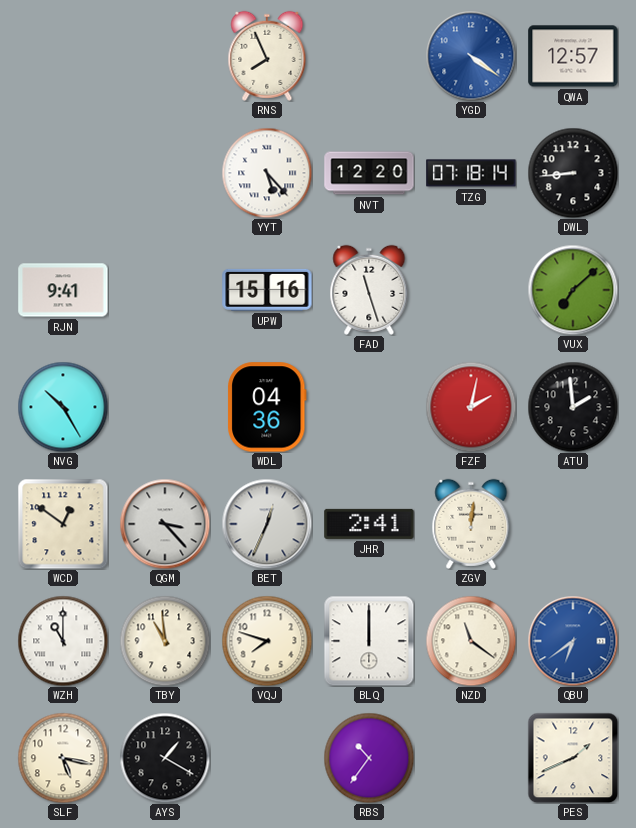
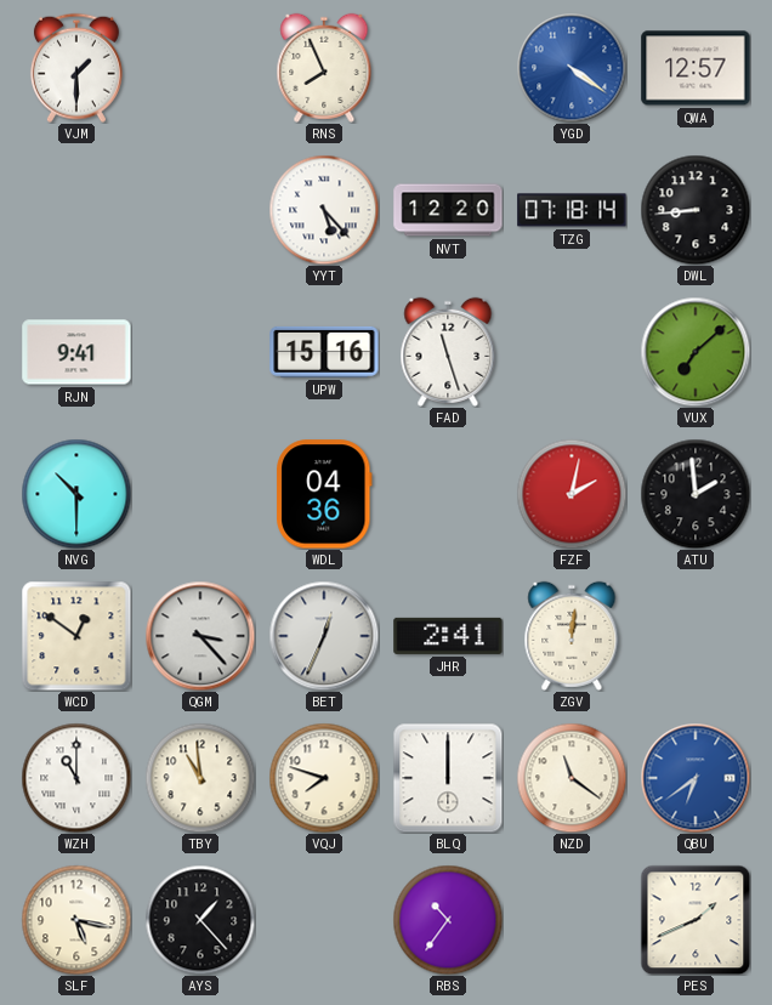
VJM: none -> 1:30
NVG: 10:25 -> 10:30
AYS: 1:20 -> 1:23
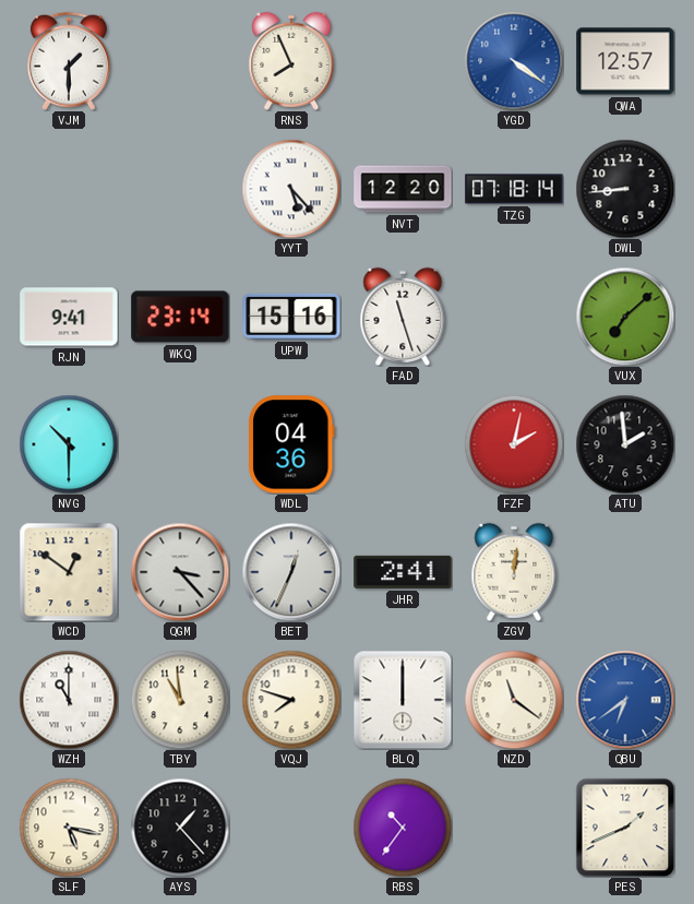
WKQ: none -> 23:14
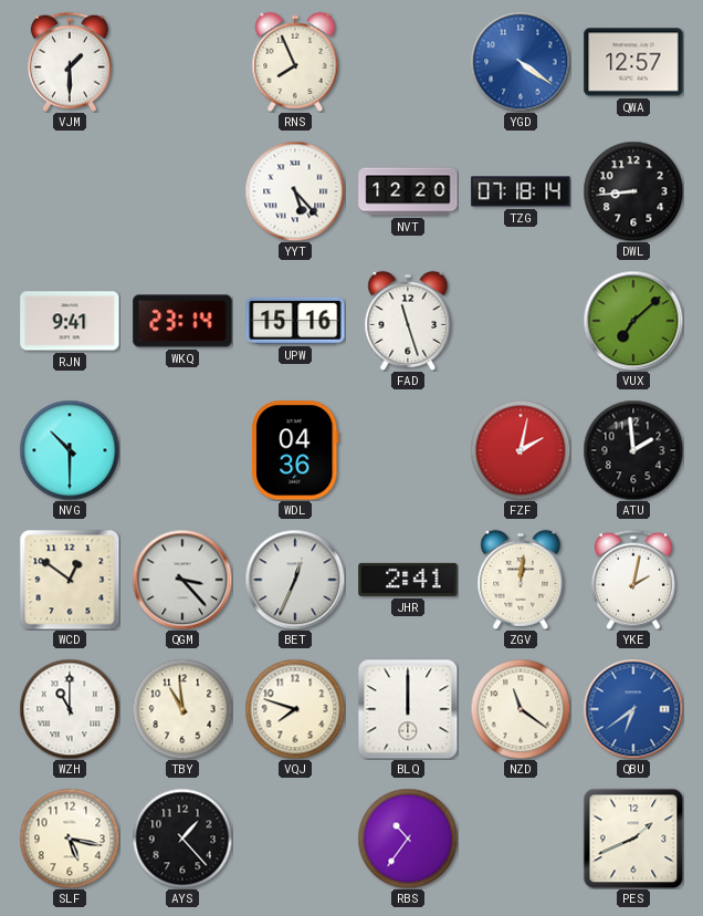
YKE: none -> 2:02
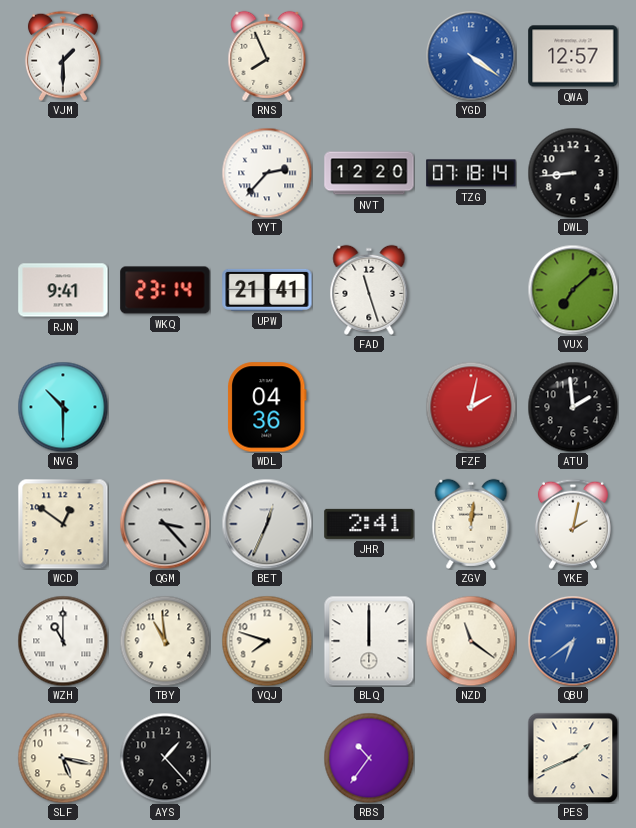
YYT: 5:23 -> 2:37
UPW: 15:16 -> 21:41
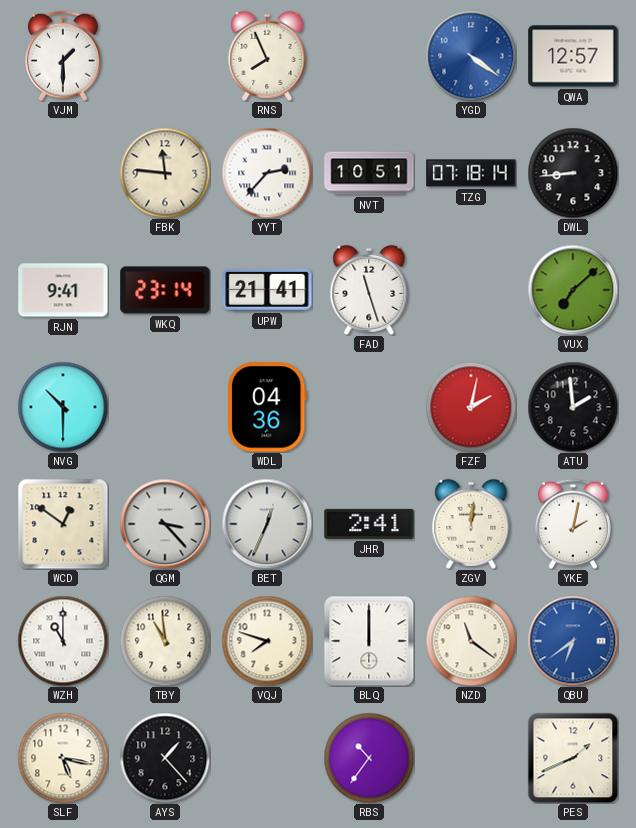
FBK: none -> 11:46
NVT: 12:20 -> 10:51
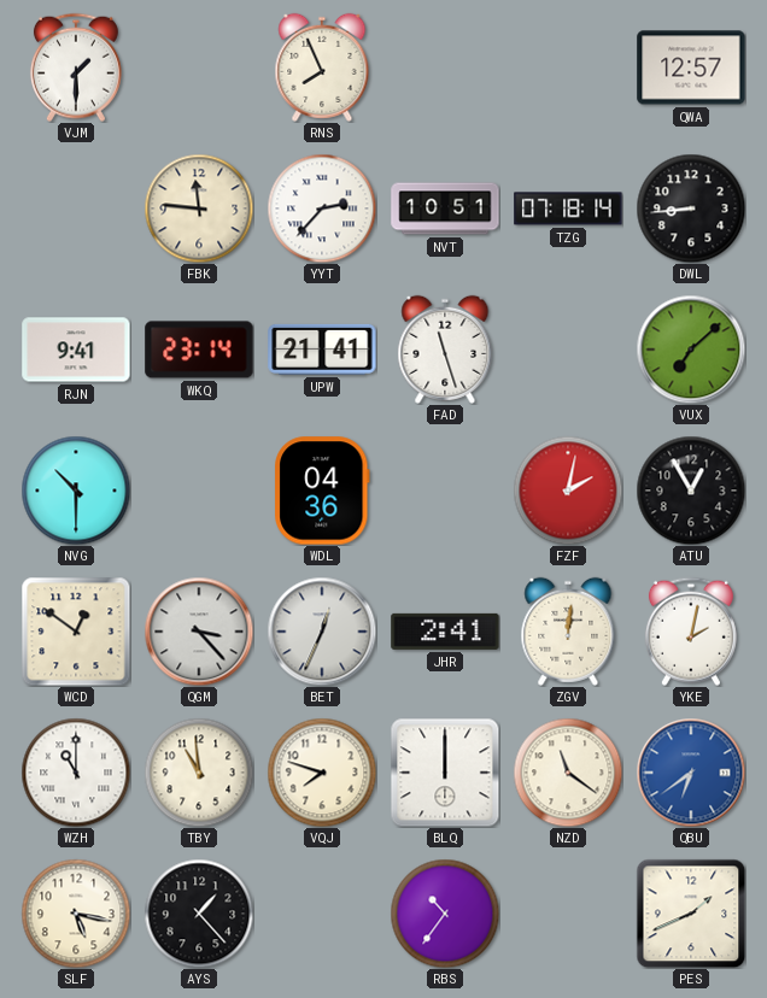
YGD: 4:21 -> none
ATU: 1:59 -> 12:55
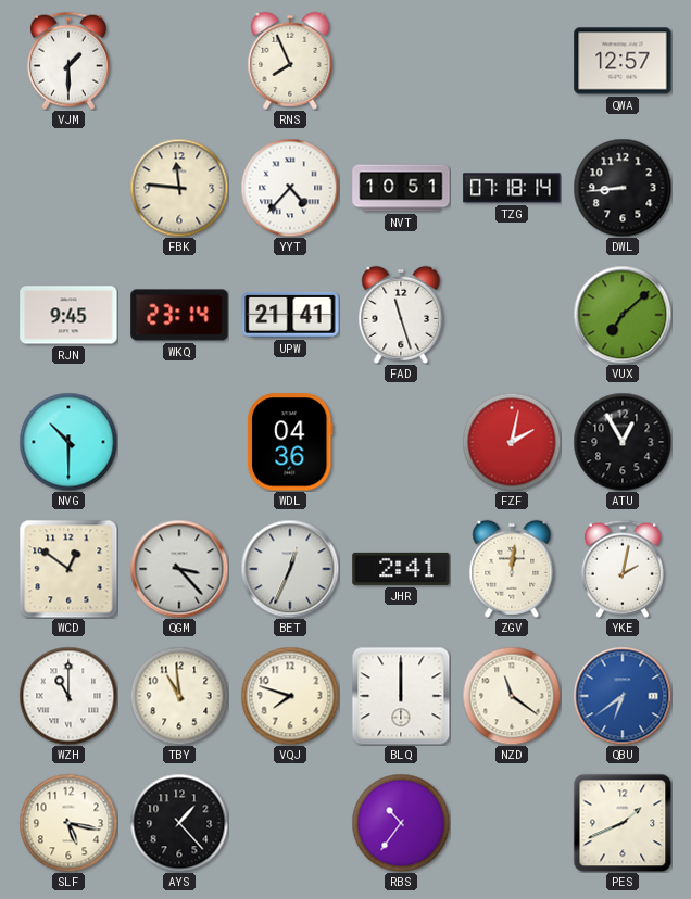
YYT: 2:37 -> 4:37
RJN: 9:41 -> 9:45
